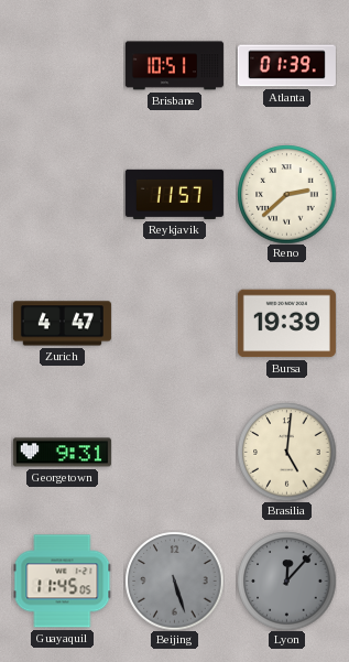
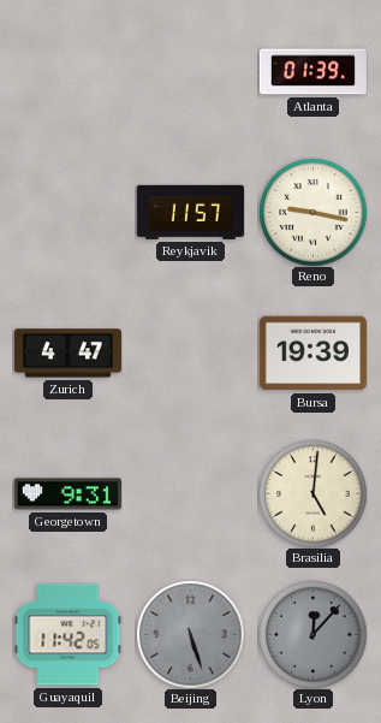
Brisbane: 10:51 -> none
Reno: 2:38 -> 9:17
Guayaquil: 11:45 -> 11:42
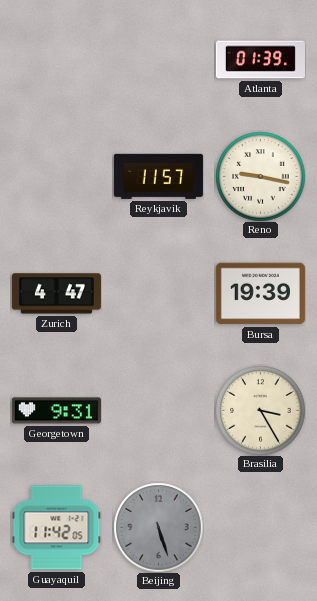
Brasilia: 5:01 -> 3:25
Lyon: 12:07 -> none
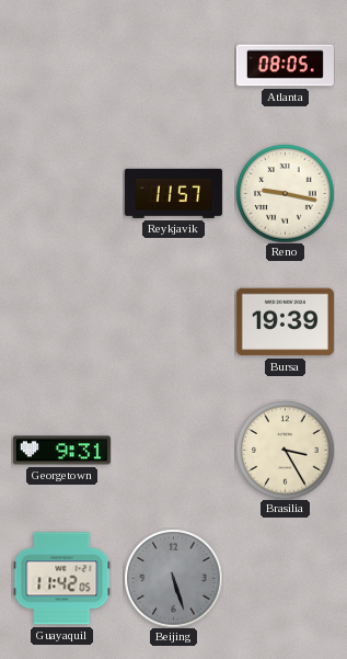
Atlanta: 01:39 -> 08:05
Zurich: 4:47 -> none
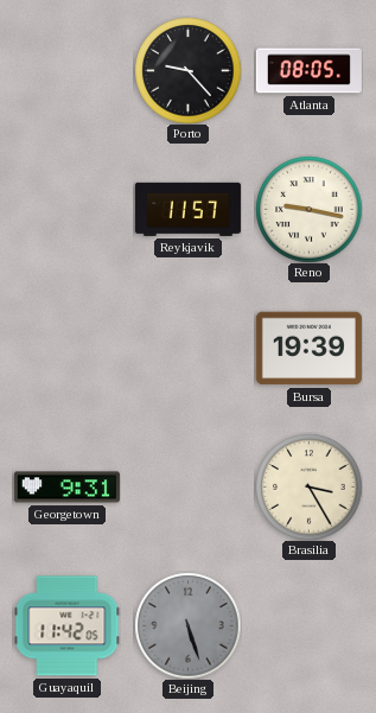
Porto: none -> 9:23
